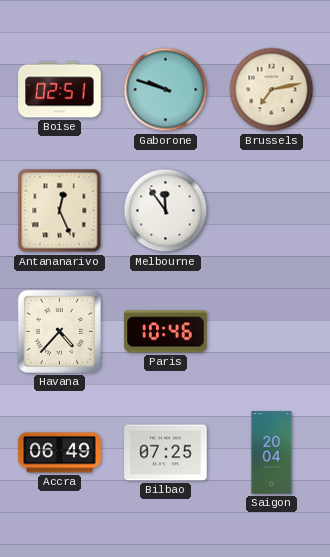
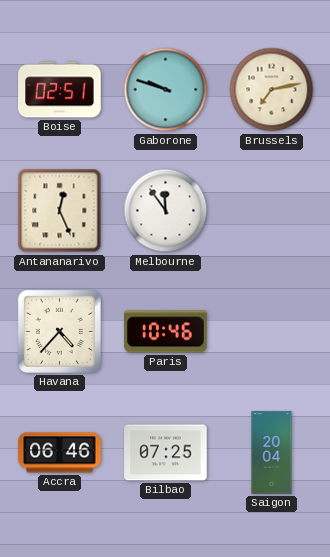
Accra: 06:49 -> 06:46
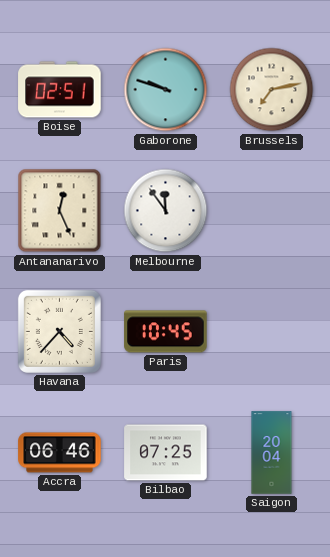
Paris: 10:46 -> 10:45
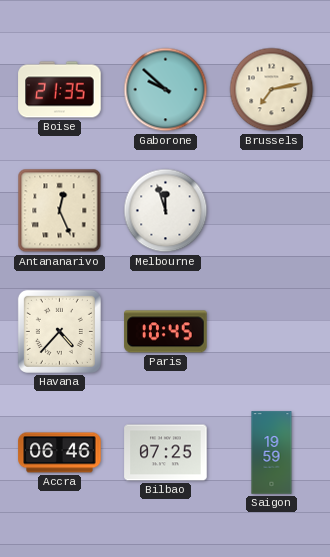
Boise: 02:51 -> 21:35
Gaborone: 9:48 -> 9:52
Melbourne: 11:54 -> 11:57
Saigon: 20:04 -> 19:59
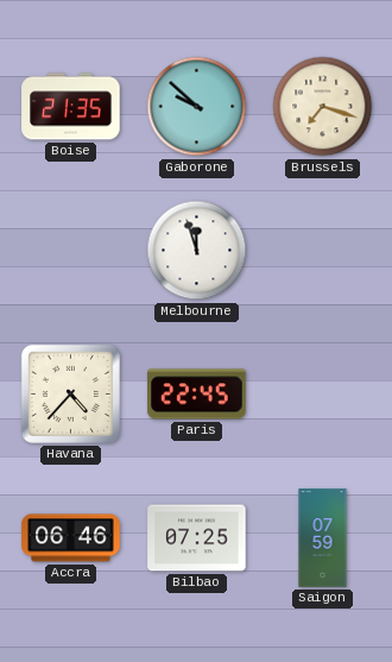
Brussels: 7:13 -> 7:18
Antananarivo: 12:26 -> none
Paris: 10:45 -> 22:45
Saigon: 19:59 -> 07:59
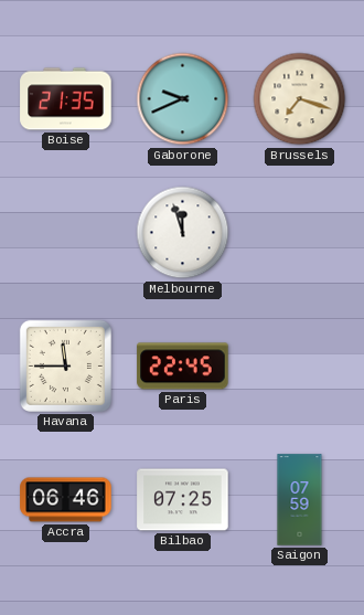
Gaborone: 9:52 -> 9:41
Havana: 4:37 -> 11:45
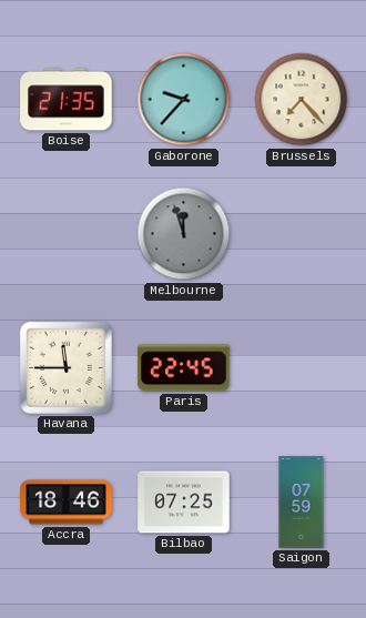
Gaborone: 9:41 -> 9:37
Brussels: 7:18 -> 7:23
Melbourne dial: white -> grey
Accra: 06:46 -> 18:46
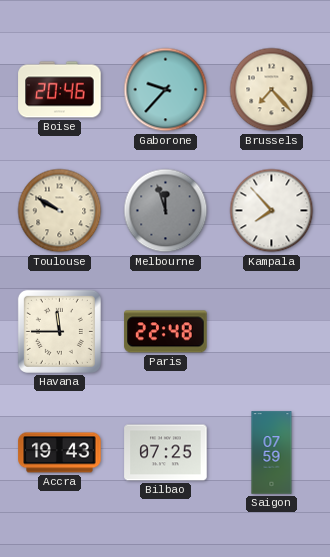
Boise: 21:35 -> 20:46
Toulouse: none -> 9:50
Kampala: none -> 7:53
Paris: 22:45 -> 22:48
Accra: 18:46 -> 19:43
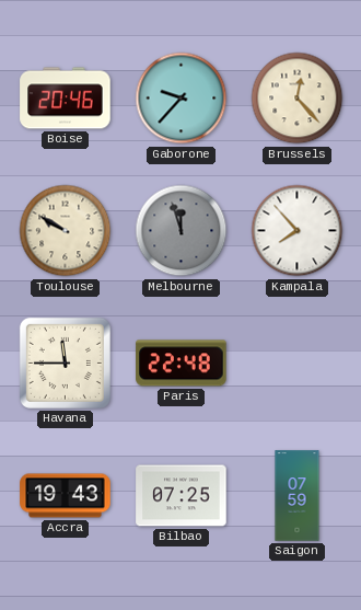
Brussels: 7:23 -> 12:23
